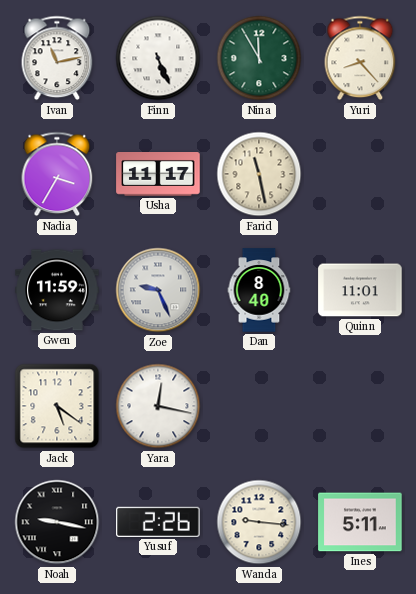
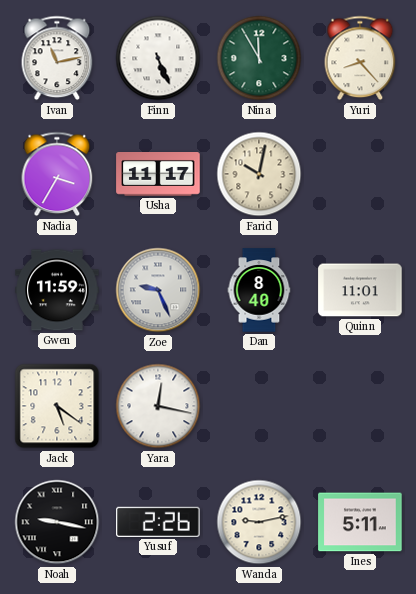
Farid: 11:28 -> 10:02
Wanda: 9:16 -> 9:13
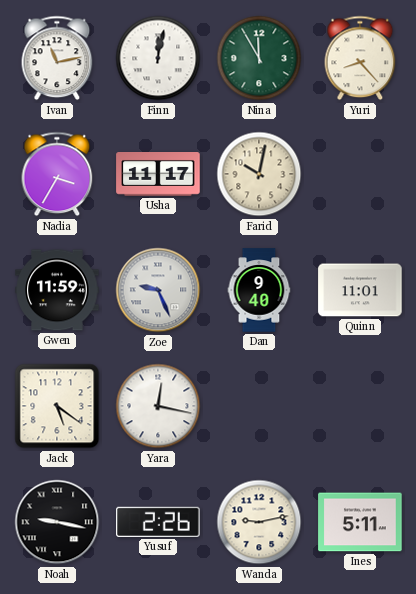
Finn: 5:26 -> 12:02
Dan: 8:40 -> 9:40
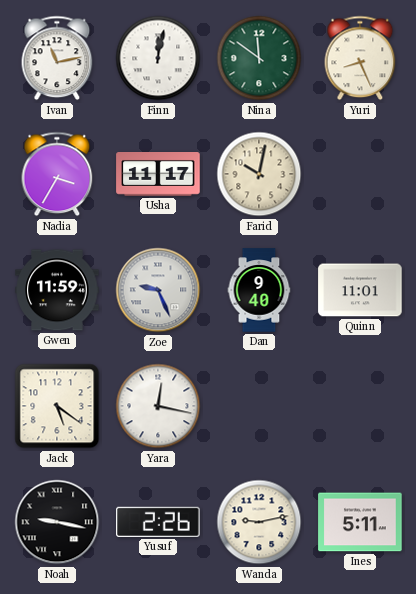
Nina: 11:55 -> 11:51
Yuri: 8:23 -> 8:26
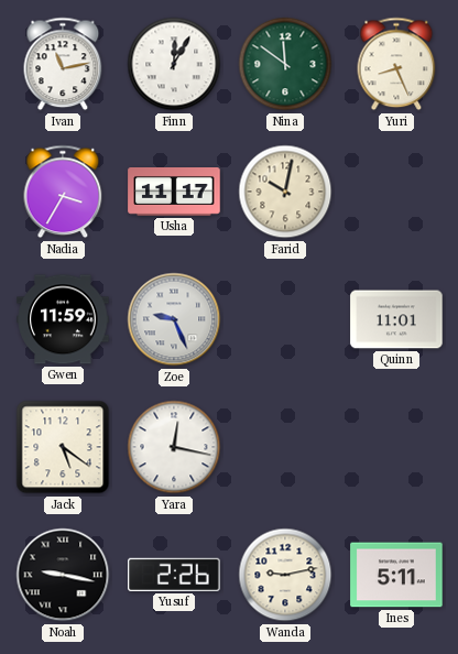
Finn: 12:02 -> 12:05
Dan: 9:40 -> none
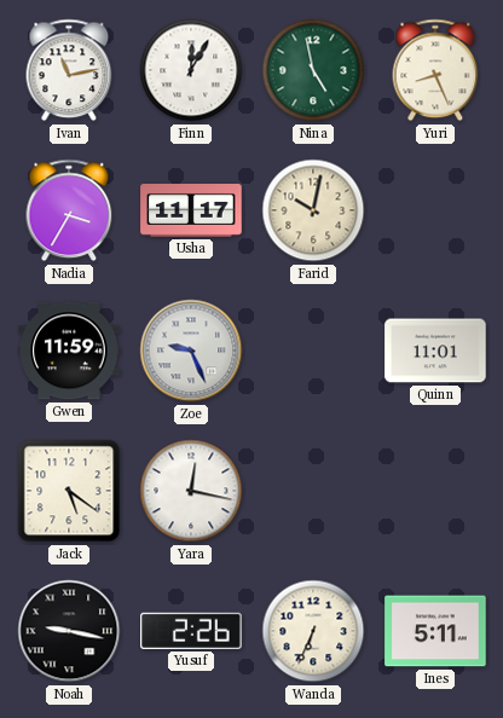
Nina: 11:51 -> 4:58
Wanda: 9:13 -> 6:34
